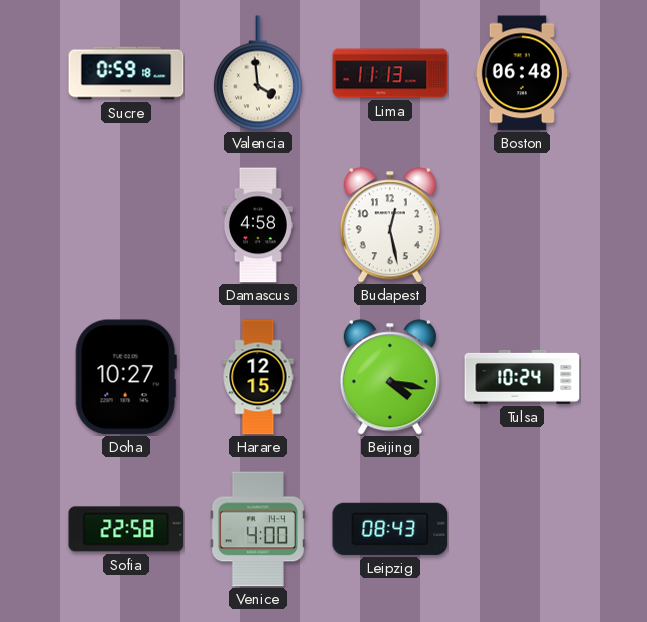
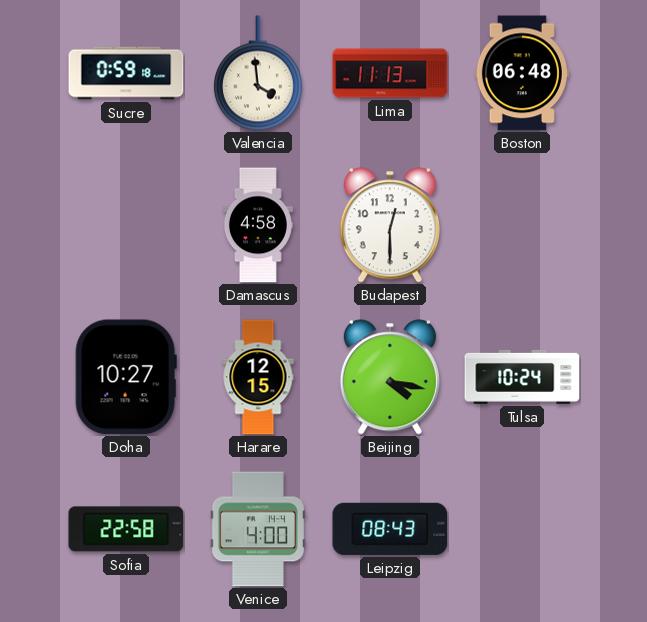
Budapest: 12:28 -> 12:30
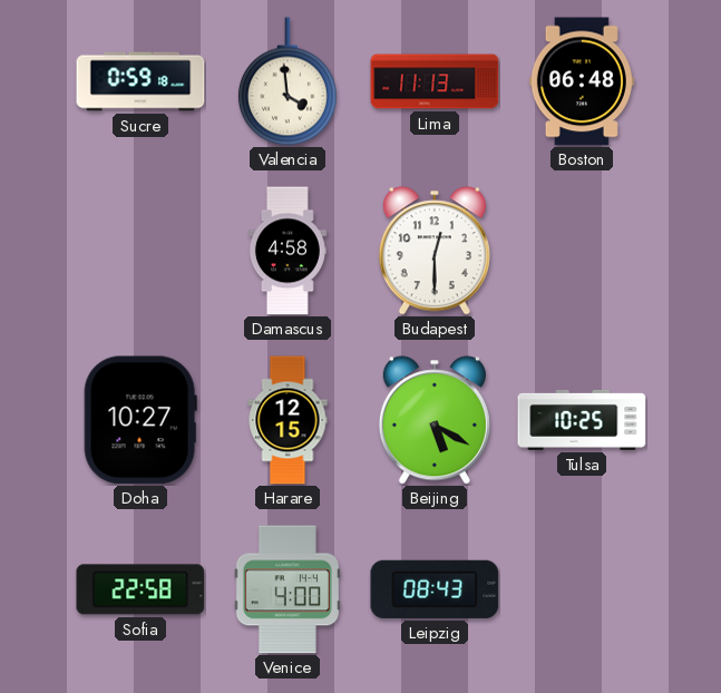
Beijing: 4:17 -> 5:20
Tulsa: 10:24 -> 10:25
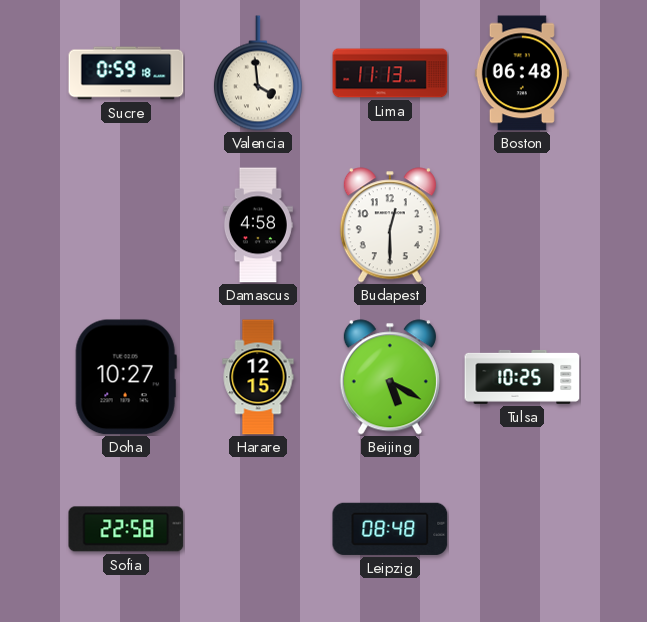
Venice: 4:00 -> none
Leipzig: 08:43 -> 08:48
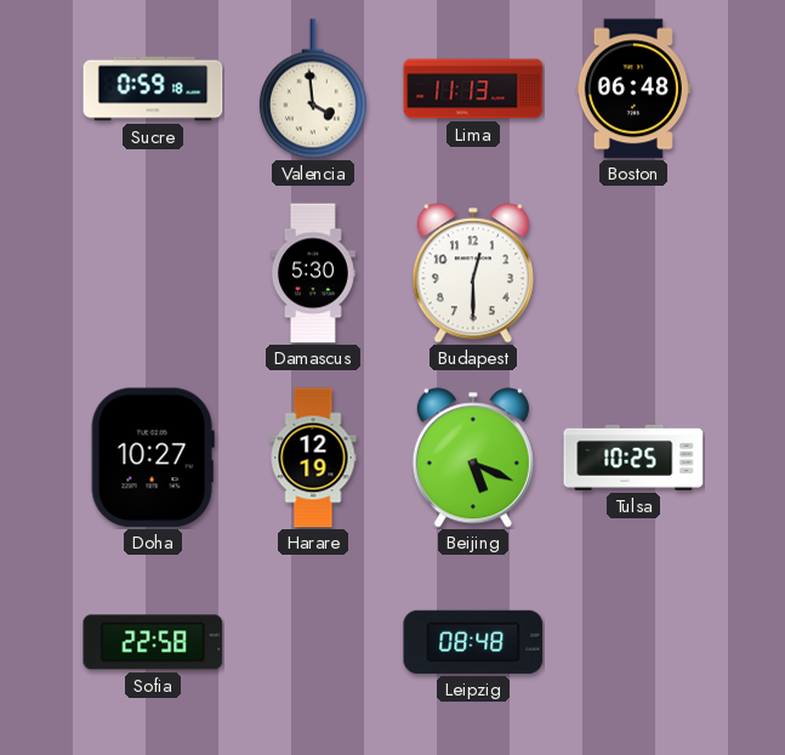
Damascus: 4:58 -> 5:30
Harare: 12:15 -> 12:19
Beijing: 5:20 -> 5:19
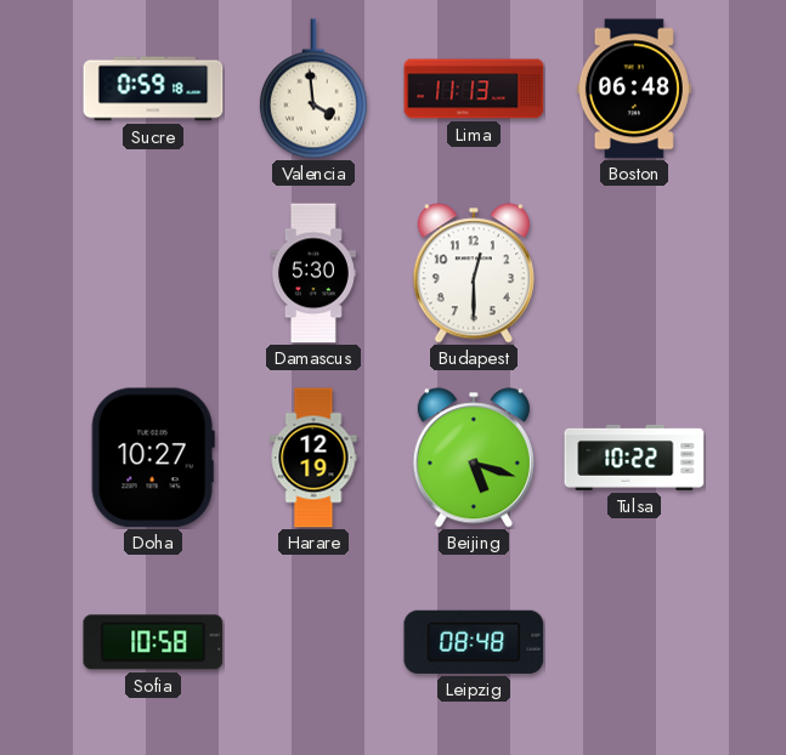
Beijing: 5:19 -> 5:18
Tulsa: 10:25 -> 10:22
Sofia: 22:58 -> 10:58
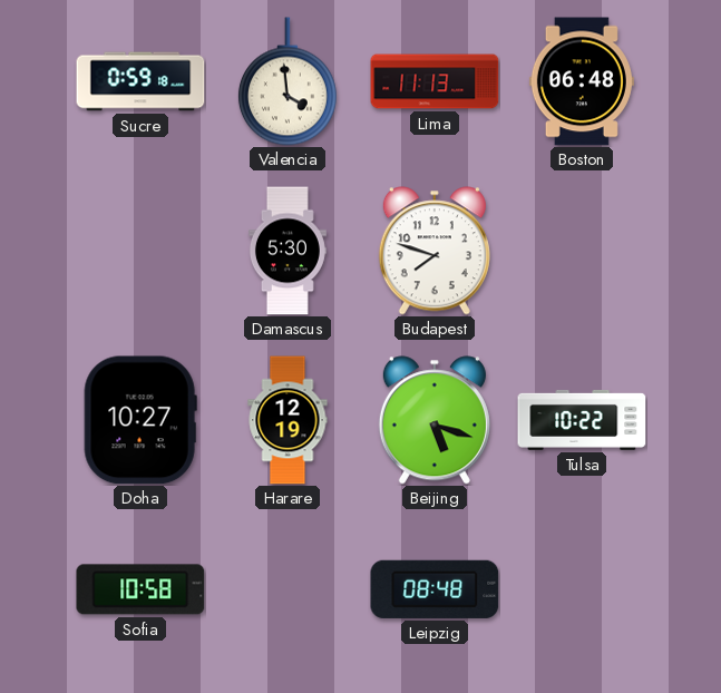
Budapest: 12:30 -> 7:48
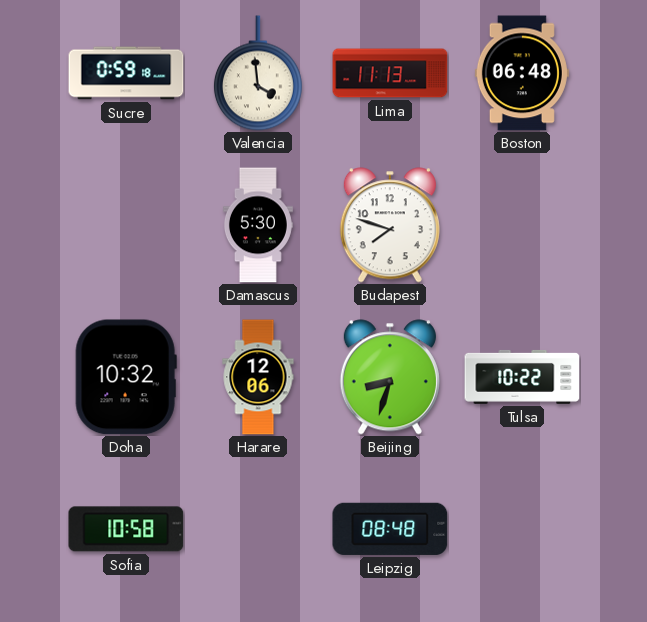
Doha: 10:27 -> 10:32
Harare: 12:19 -> 12:06
Beijing: 5:18 -> 8:33
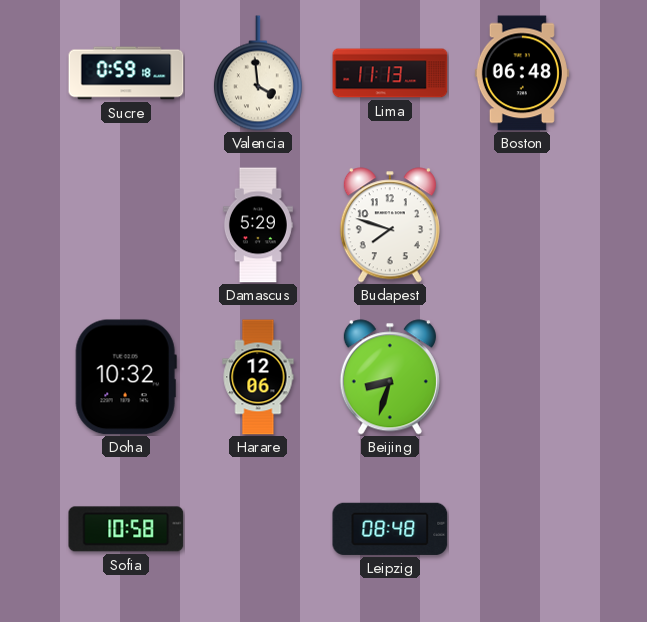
Damascus: 5:30 -> 5:29
Tulsa: 10:22 -> none
